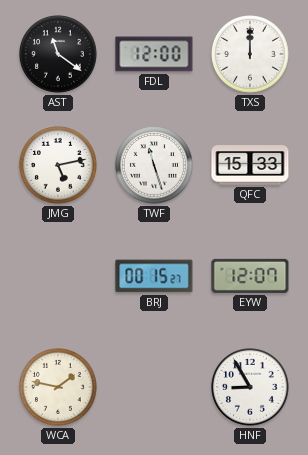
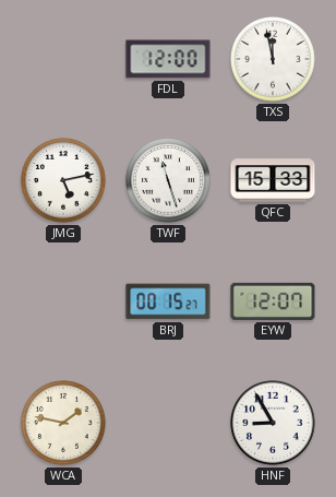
AST: 11:21 -> none
TXS: 12:00 -> 11:58
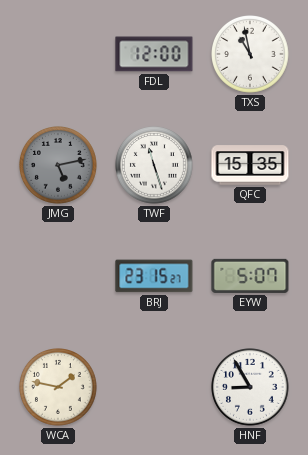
TXS: 11:58 -> 10:58
JMG dial: white -> grey
QFC: 15:33 -> 15:35
BRJ: 00:15 -> 23:15
EYW: 12:07 -> 5:07
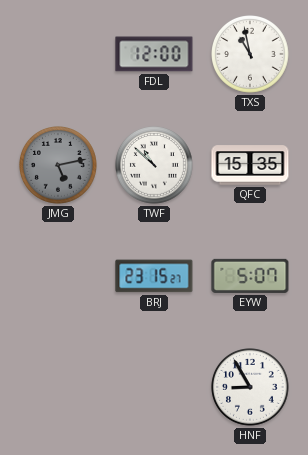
TWF: 11:27 -> 10:52
WCA: 1:47 -> none
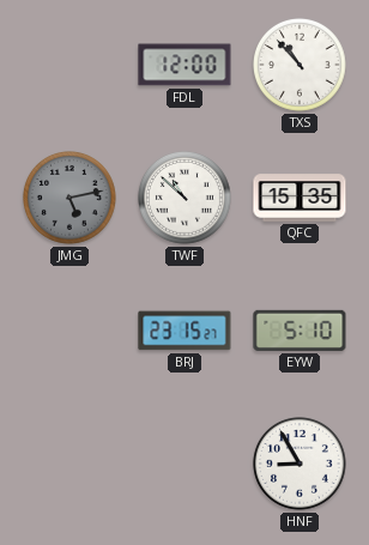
TXS: 10:58 -> 10:53
EYW: 5:07 -> 5:10
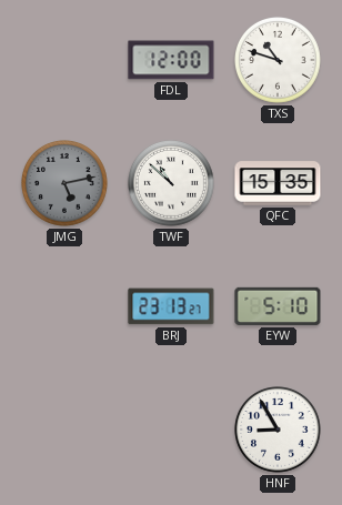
TXS: 10:53 -> 10:48
BRJ: 23:15 -> 23:13
